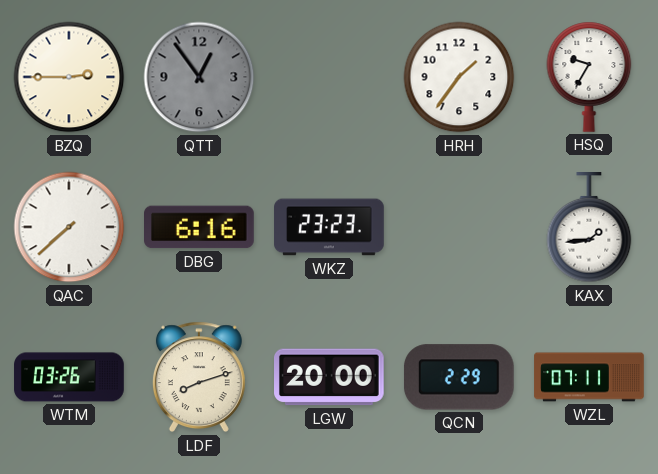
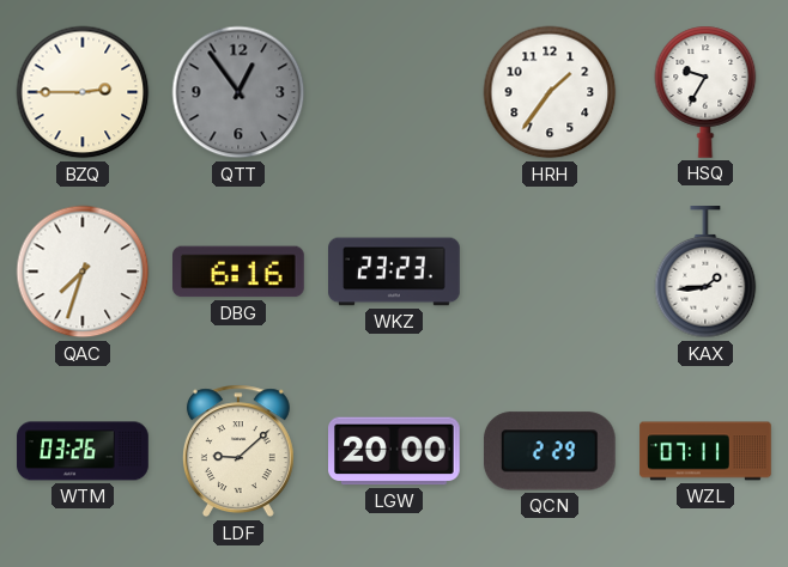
QAC: 7:38 -> 7:33
LDF: 8:12 -> 9:08
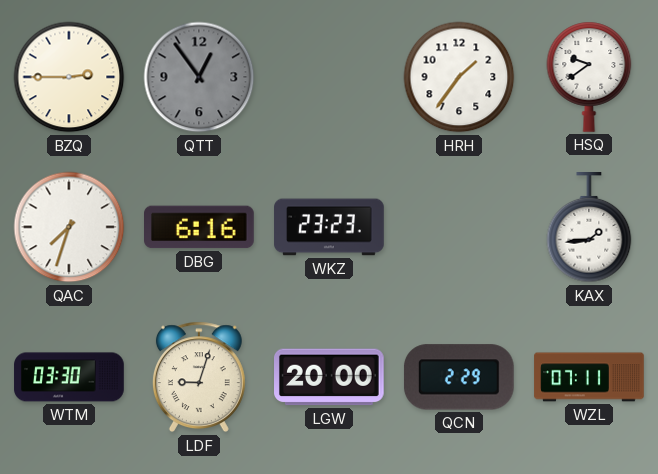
HSQ: 9:35 -> 9:39
WTM: 03:26 -> 03:30
LDF: 9:08 -> 9:03
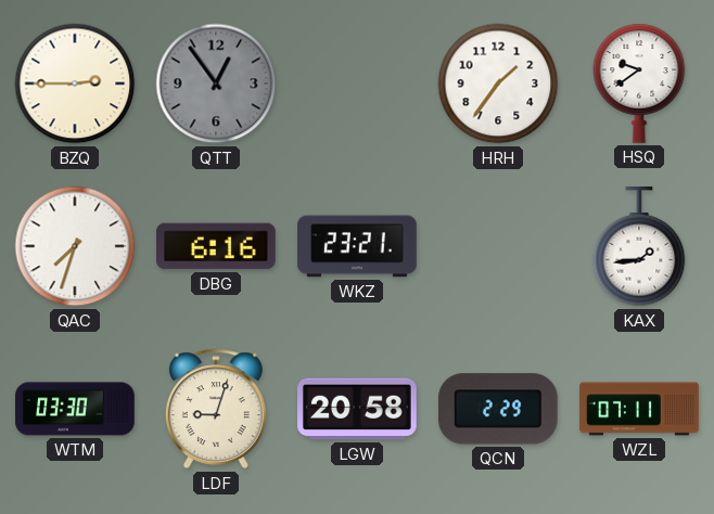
WKZ: 23:23 -> 23:21
LGW: 20:00 -> 20:58
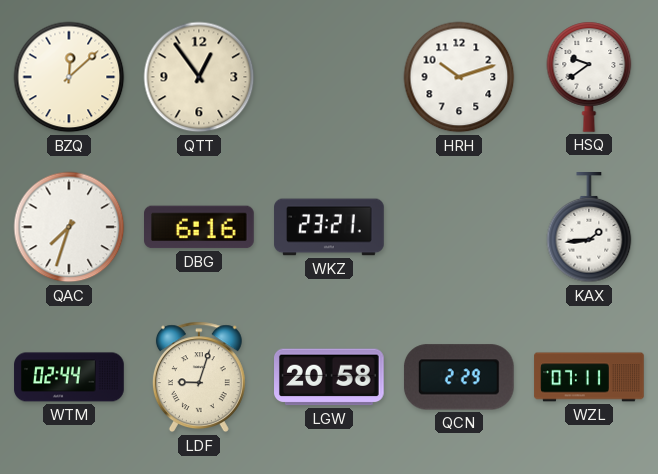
BZQ: 2:45 -> 12:08
QTT dial: grey -> cream
HRH: 1:36 -> 10:12
WTM: 03:30 -> 02:44
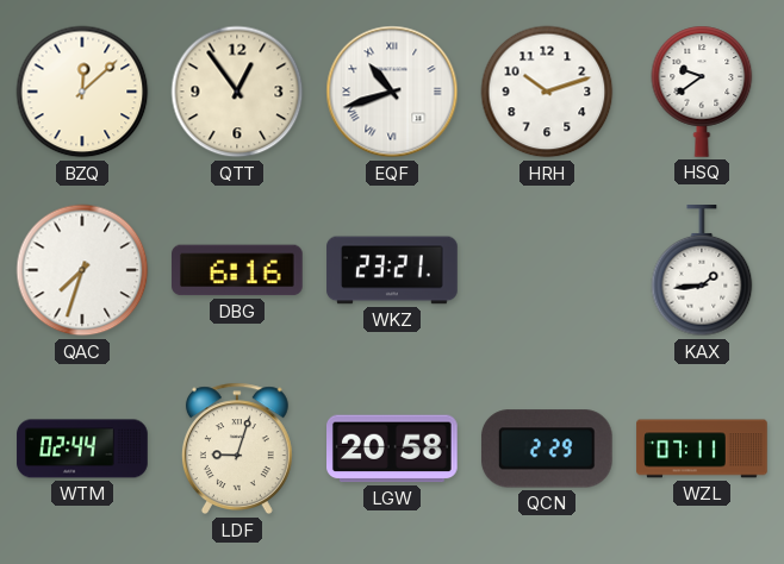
EQF: none -> 10:42
